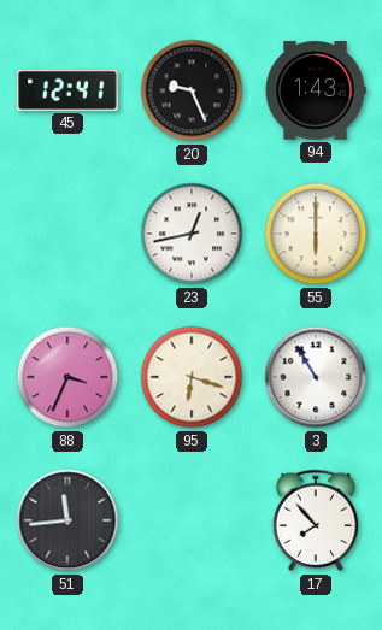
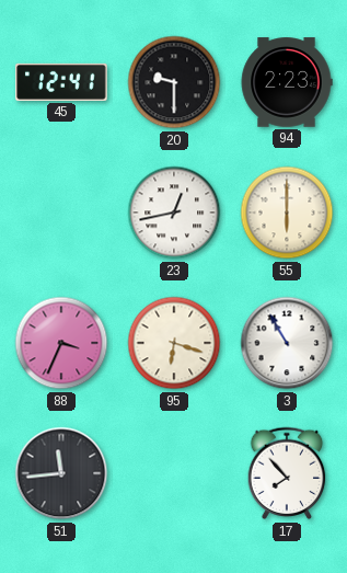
20: 9:26 -> 9:30
94: 1:43 -> 2:23
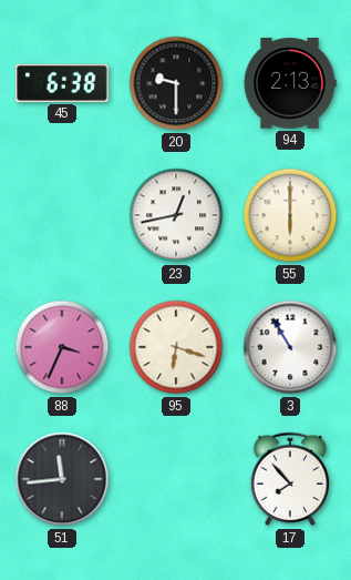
45: 12:41 -> 6:38
94: 2:23 -> 2:13
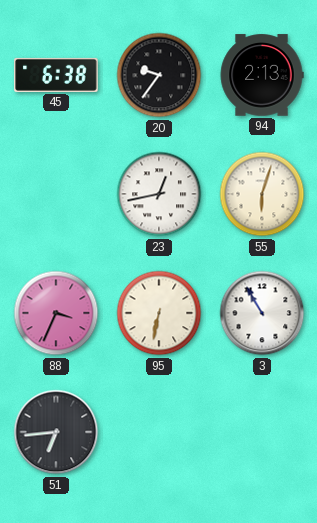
20: 9:30 -> 9:36
55: 6:00 -> 6:03
95: 6:18 -> 6:32
51: 11:44 -> 6:44
17: 7:53 -> none
